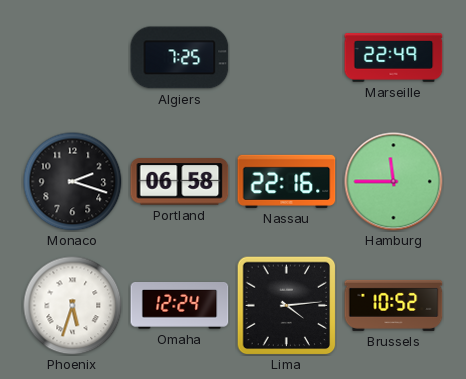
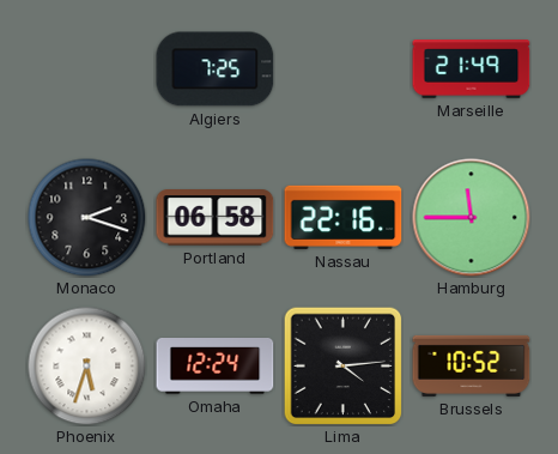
Marseille: 22:49 -> 21:49
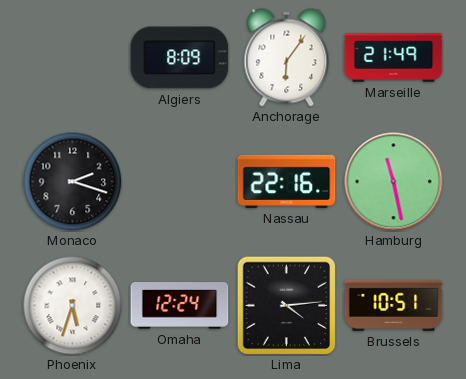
Algiers: 7:25 -> 8:09
Anchorage: none -> 6:06
Portland: 06:58 -> none
Hamburg: 11:45 -> 11:28
Brussels: 10:52 -> 10:51
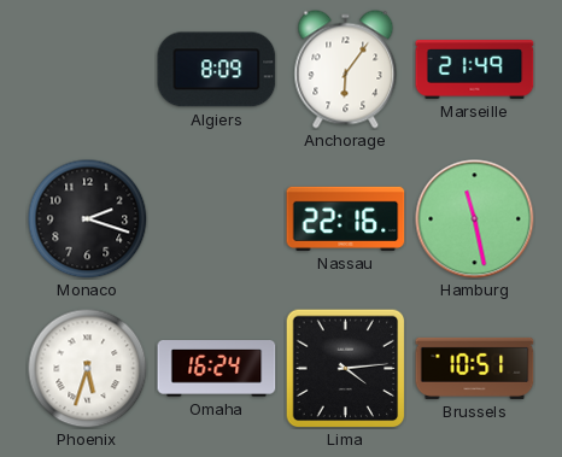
Omaha: 12:24 -> 16:24
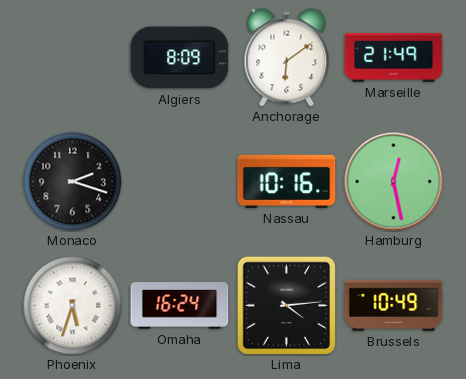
Anchorage: 6:06 -> 6:09
Nassau: 22:16 -> 10:16
Hamburg: 11:28 -> 12:28
Brussels: 10:51 -> 10:49
